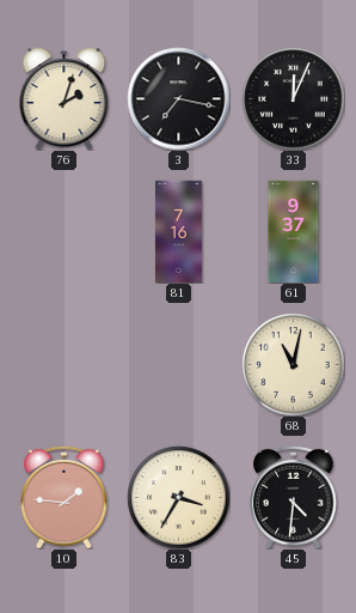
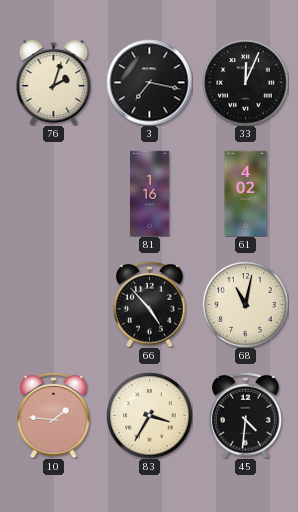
81: 7:16 -> 1:16
61: 9:37 -> 4:02
66: none -> 4:53
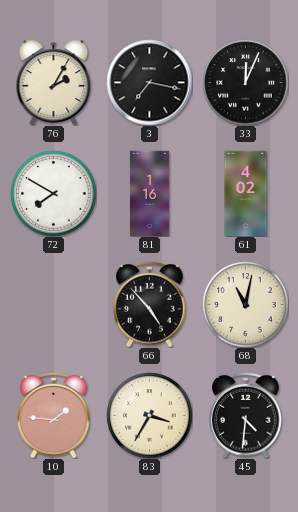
76: 2:03 -> 2:05
72: none -> 7:50
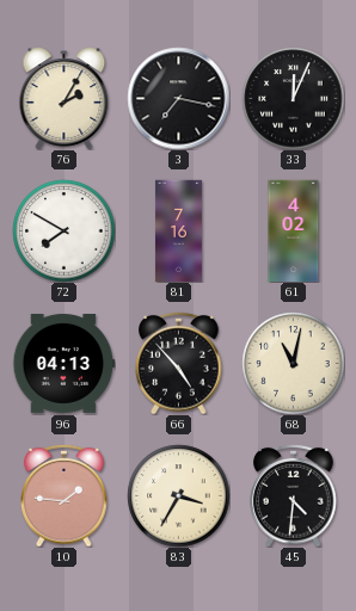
81: 1:16 -> 7:16
96: none -> 04:13
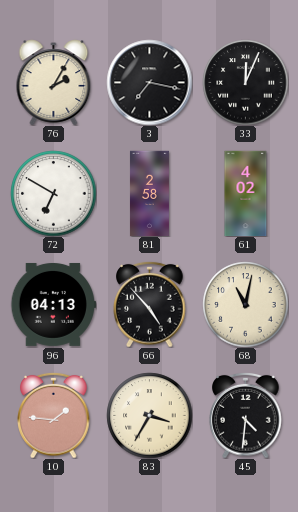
72: 7:50 -> 6:50
81: 7:16 -> 2:58
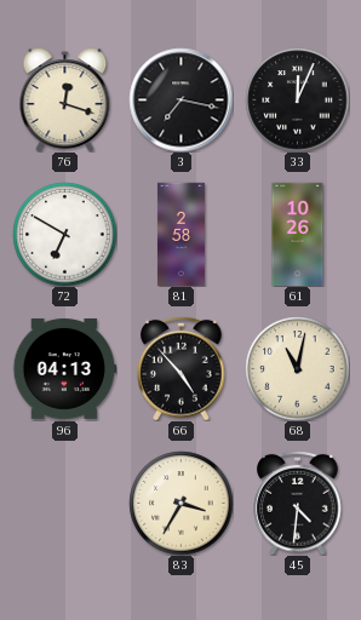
76: 2:05 -> 12:18
61: 4:02 -> 10:26
10: 1:46 -> none
